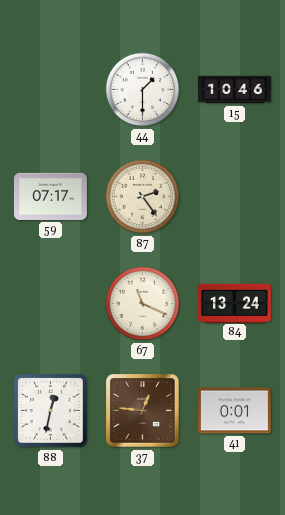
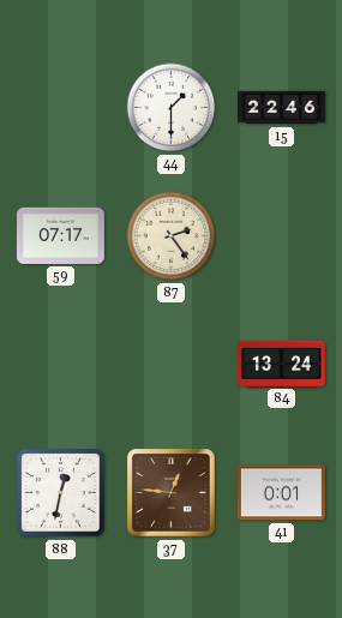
15: 10:46 -> 22:46
67: 11:19 -> none
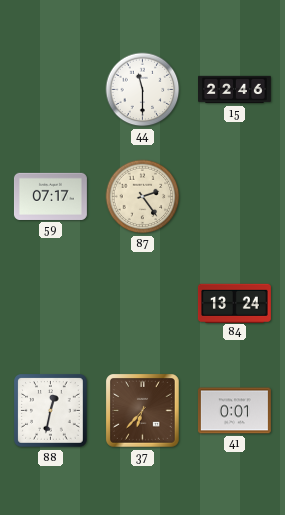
44: 1:30 -> 11:30
37: 12:46 -> 6:37
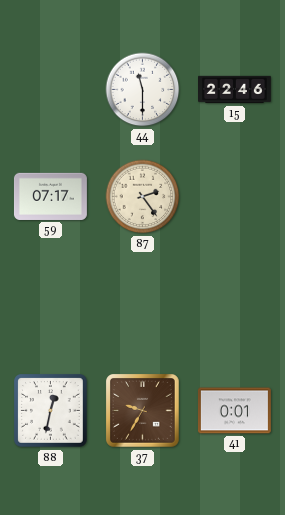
84: 13:24 -> none
37: 6:37 -> 9:35
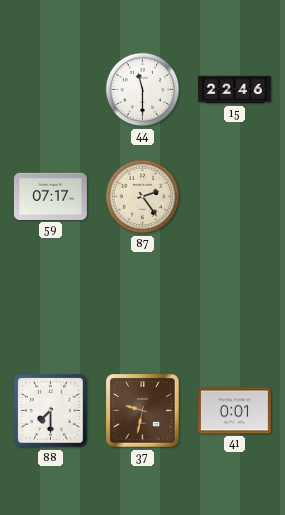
88: 12:32 -> 7:30
37: 9:35 -> 9:32
